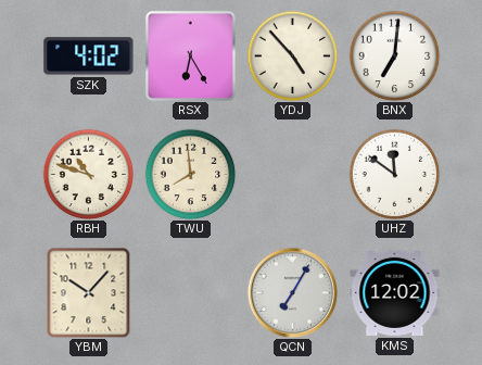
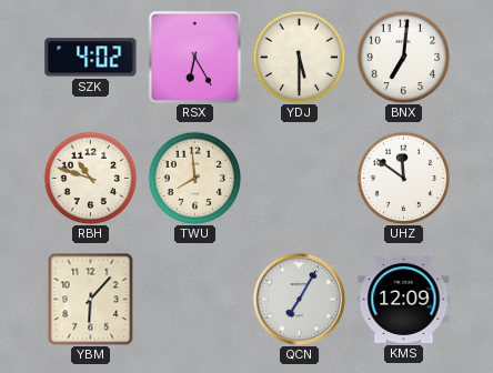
YDJ: 4:53 -> 5:30
YBM: 10:07 -> 6:07
KMS: 12:02 -> 12:09
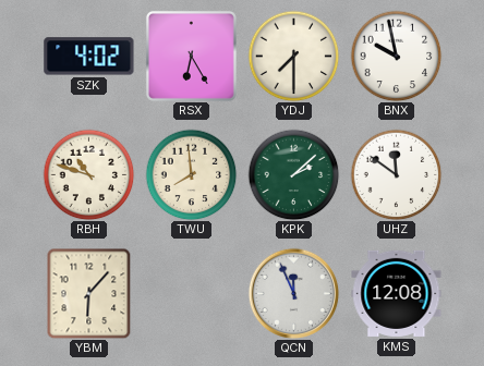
YDJ: 5:30 -> 7:30
BNX: 7:01 -> 9:58
KPK: none -> 2:08
QCN: 7:05 -> 11:56
KMS: 12:09 -> 12:08
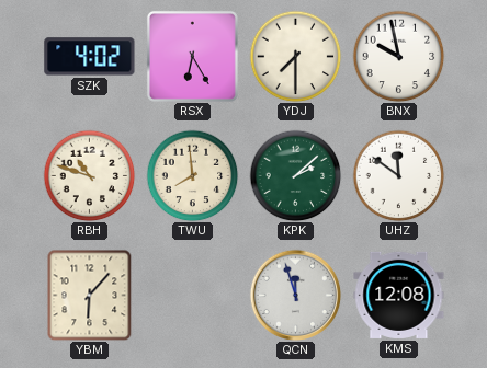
QCN: 11:56 -> 11:57
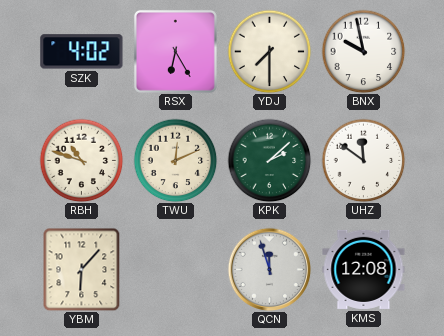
TWU: 7:59 -> 12:11
